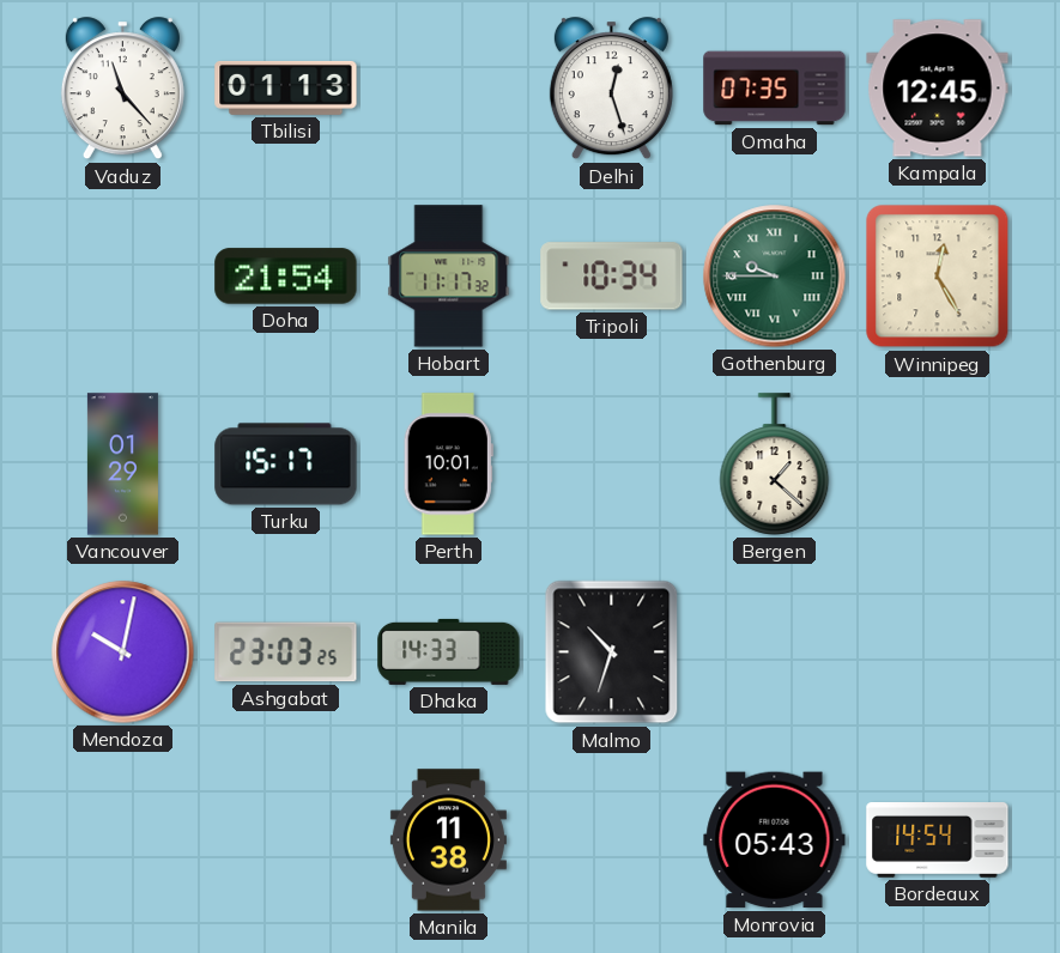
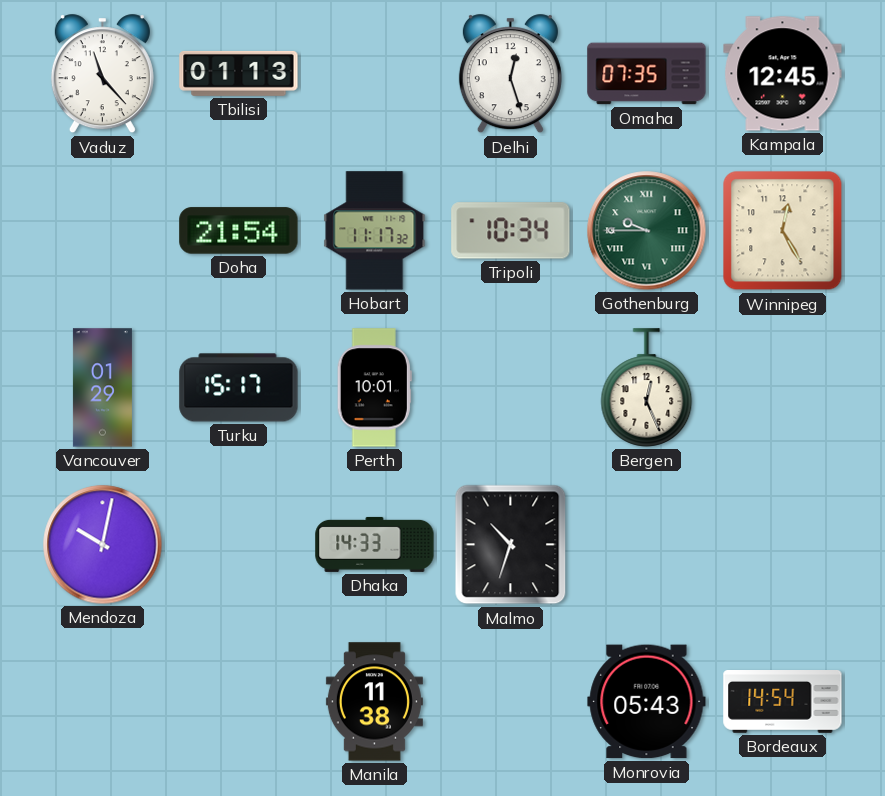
Bergen: 1:22 -> 12:26
Ashgabat: 23:03 -> none
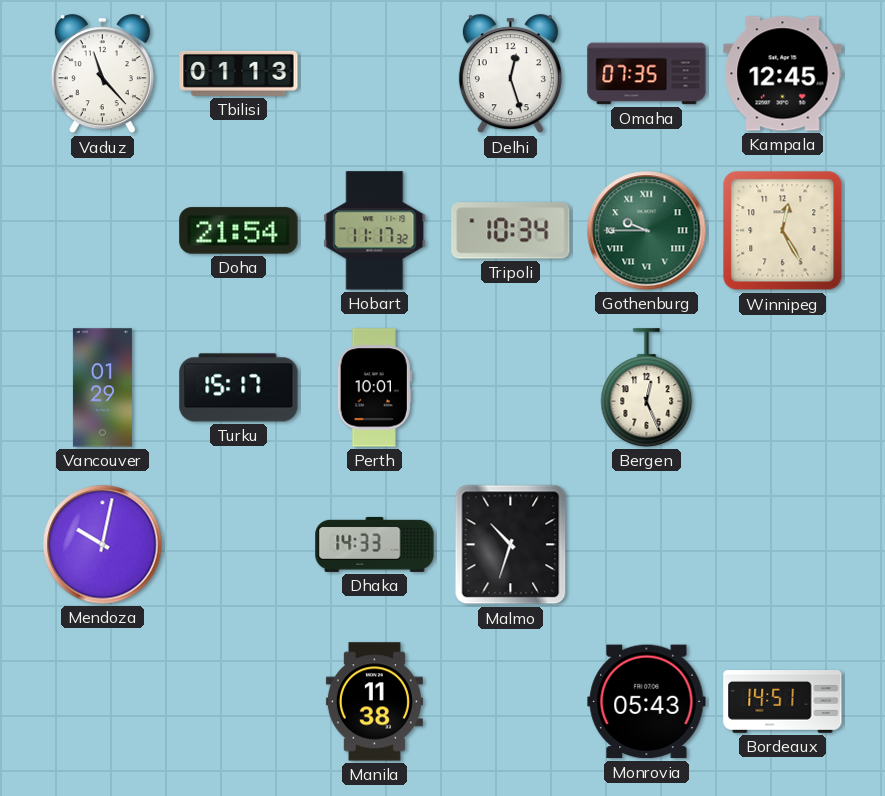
Bordeaux: 14:54 -> 14:51
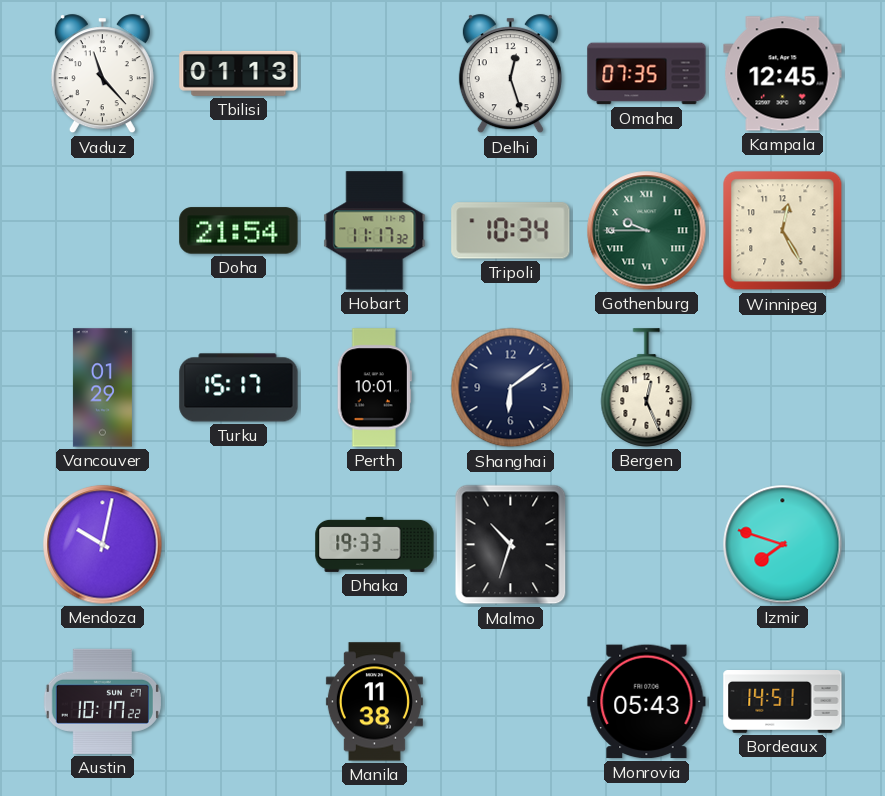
Shanghai: none -> 6:09
Dhaka: 14:33 -> 19:33
Izmir: none -> 7:48
Austin: none -> 10:17
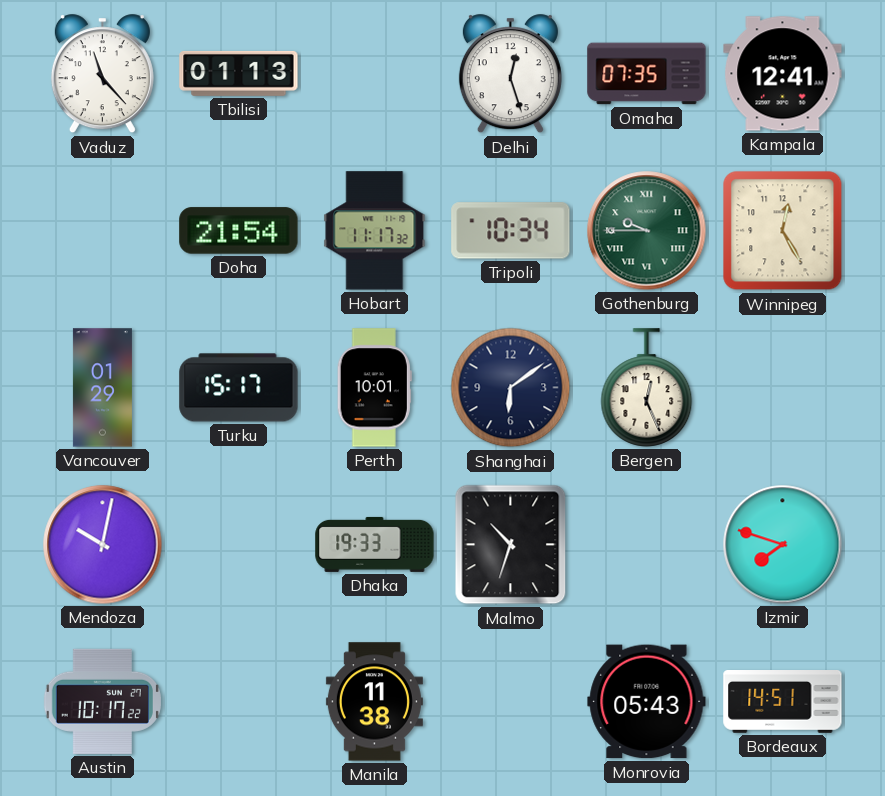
Kampala: 12:45 -> 12:41
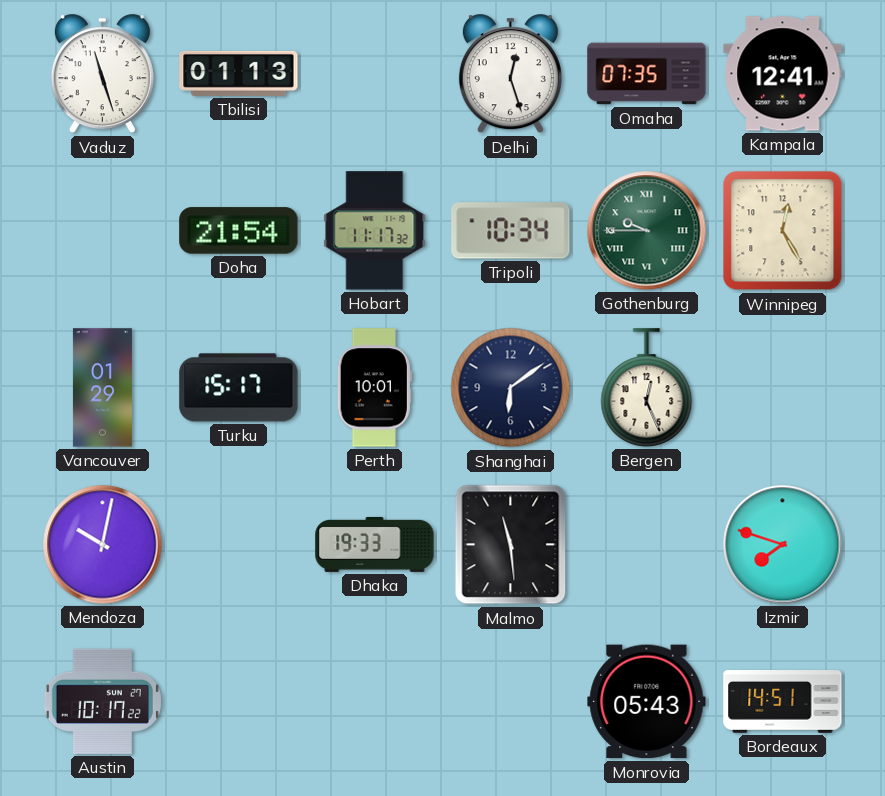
Vaduz: 11:23 -> 11:27
Malmo: 10:33 -> 11:29
Manila: 11:38 -> none
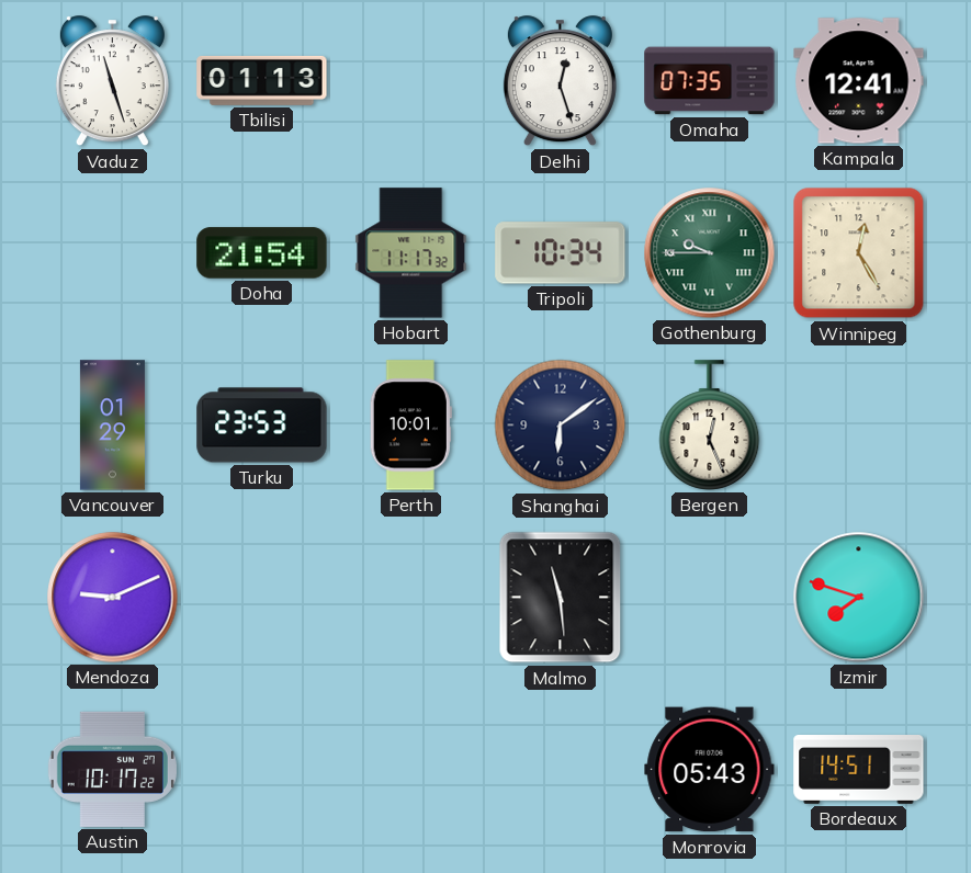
Turku: 15:17 -> 23:53
Mendoza: 10:02 -> 9:11
Dhaka: 19:33 -> none
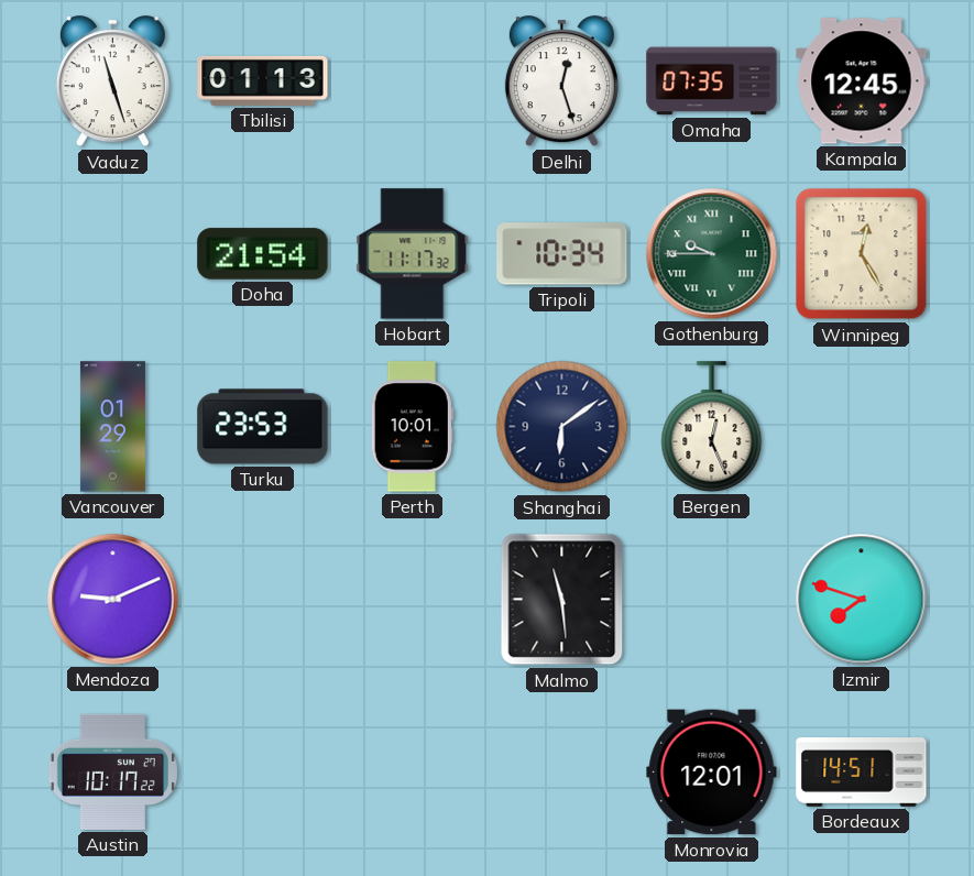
Kampala: 12:41 -> 12:45
Monrovia: 05:43 -> 12:01
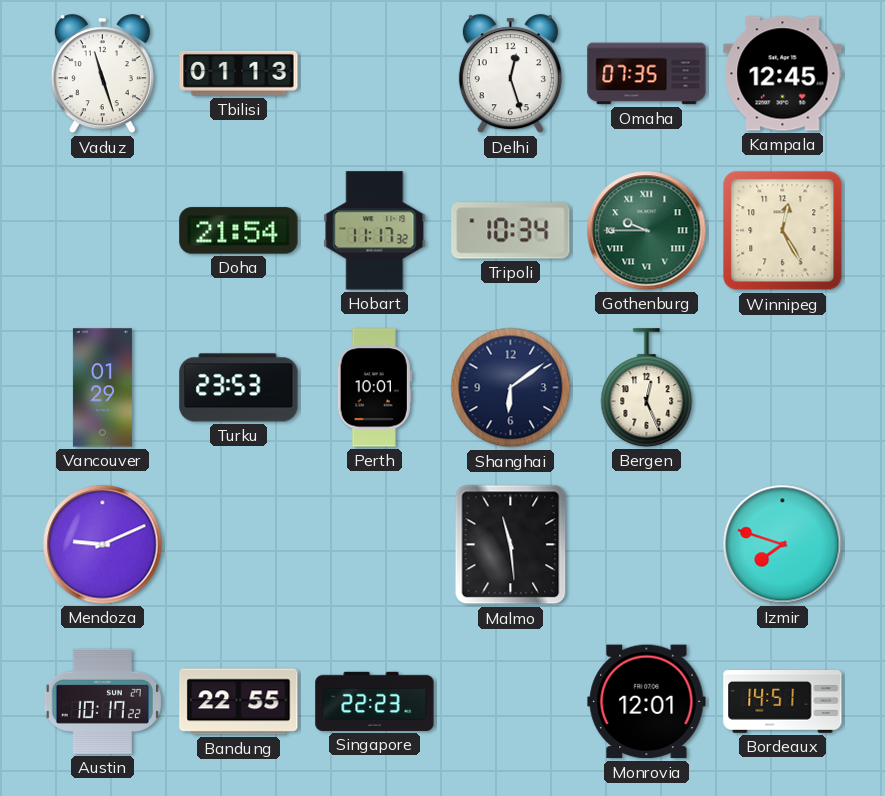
Bandung: none -> 22:55
Singapore: none -> 22:23
